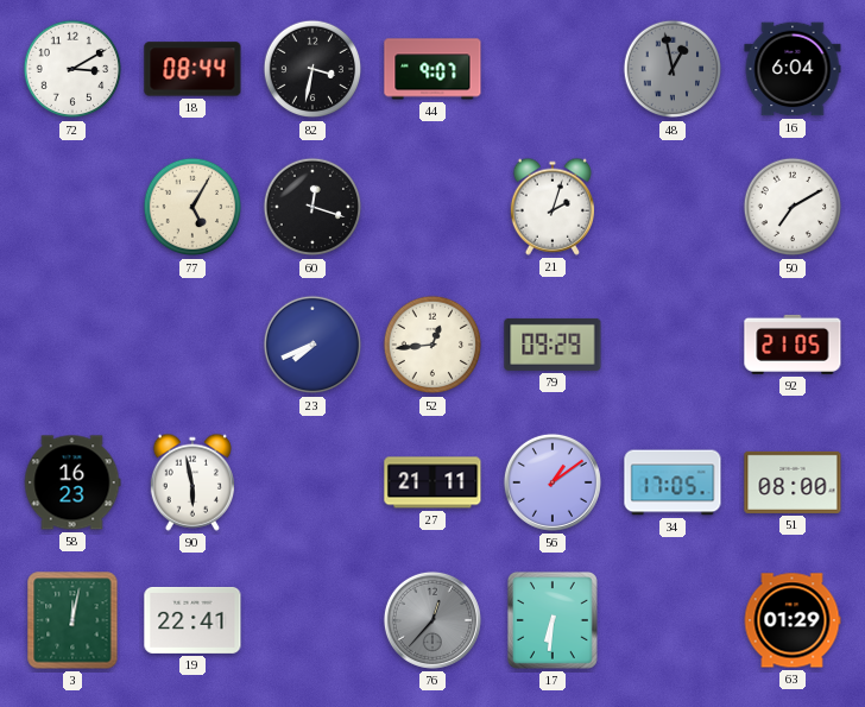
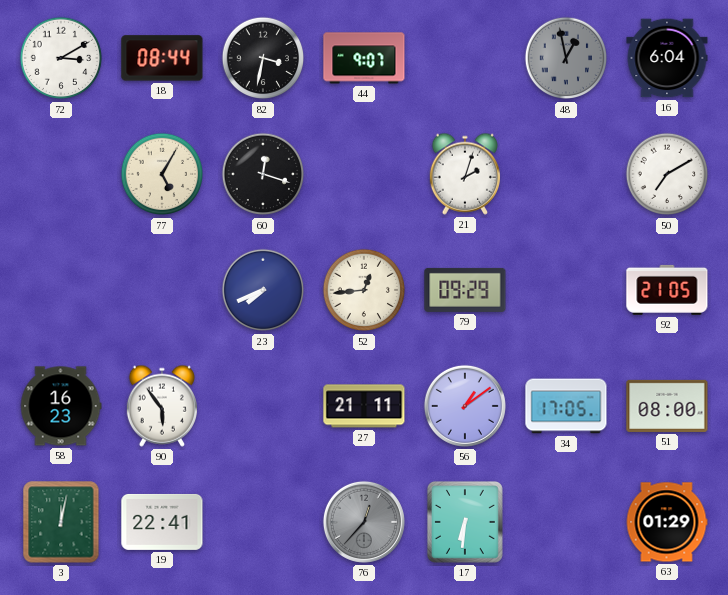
90: 5:58 -> 5:54
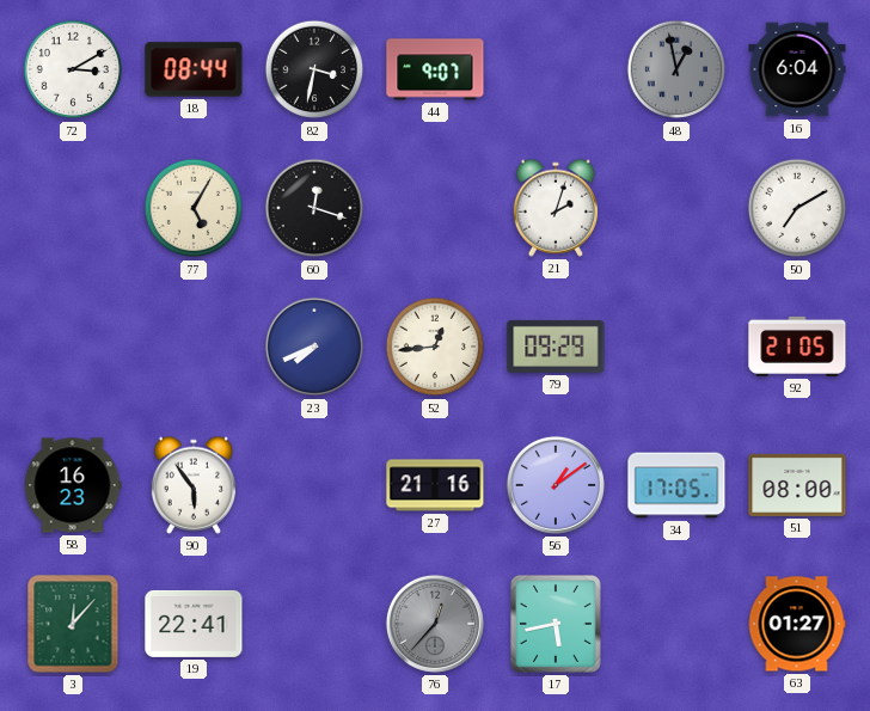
27: 21:11 -> 21:16
3: 12:02 -> 12:07
17: 6:31 -> 5:43
63: 01:29 -> 01:27
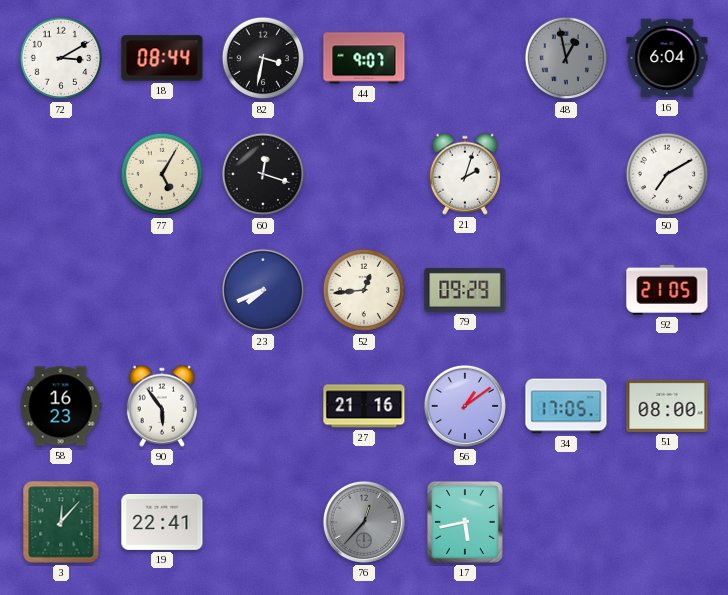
63: 01:27 -> none
